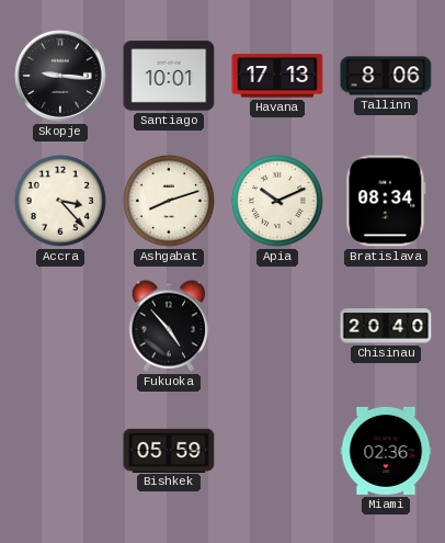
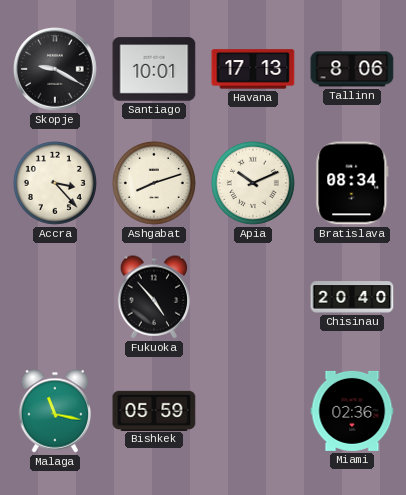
Skopje: 9:16 -> 9:20
Malaga: none -> 11:17
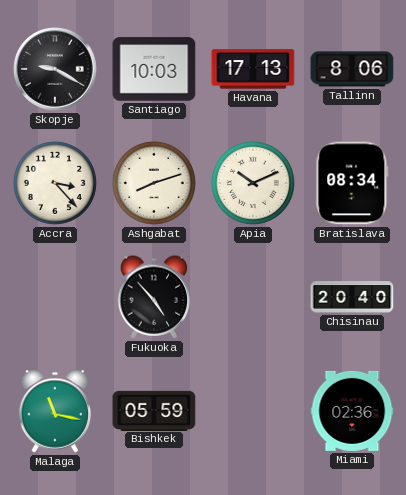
Santiago: 10:01 -> 10:03
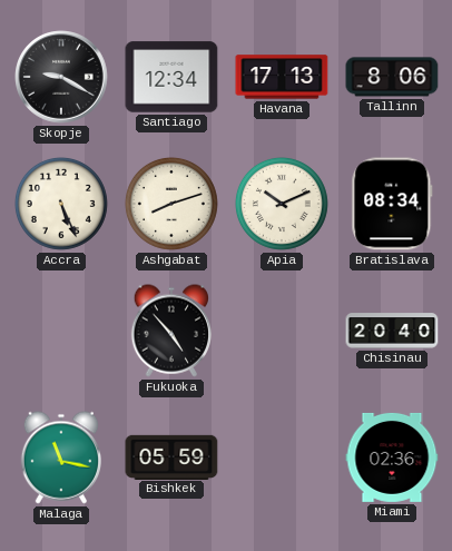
Santiago: 10:03 -> 12:34
Accra: 3:23 -> 5:26
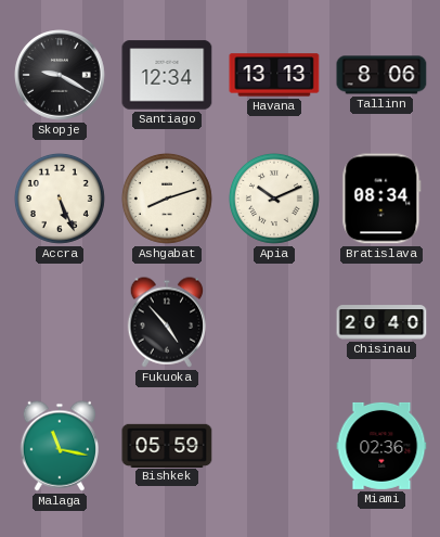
Havana: 17:13 -> 13:13
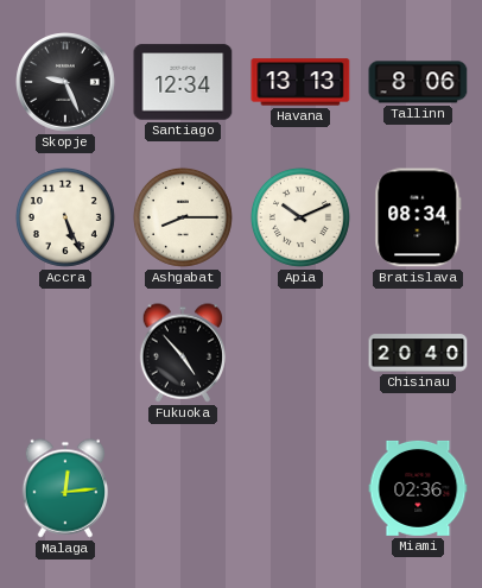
Skopje: 9:20 -> 9:26
Ashgabat: 8:12 -> 8:15
Malaga: 11:17 -> 12:14
Bishkek: 05:59 -> none
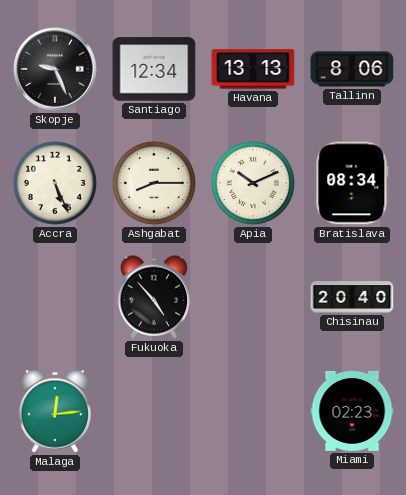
Miami: 02:36 -> 02:23
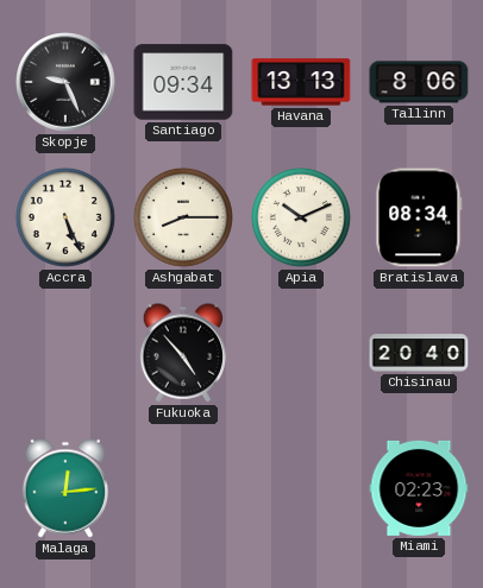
Santiago: 12:34 -> 09:34
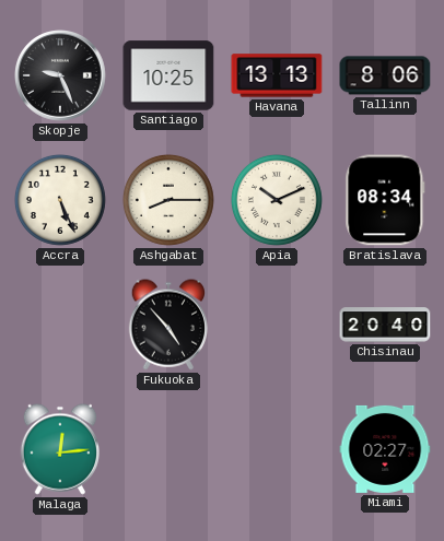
Santiago: 09:34 -> 10:25
Miami: 02:23 -> 02:27
